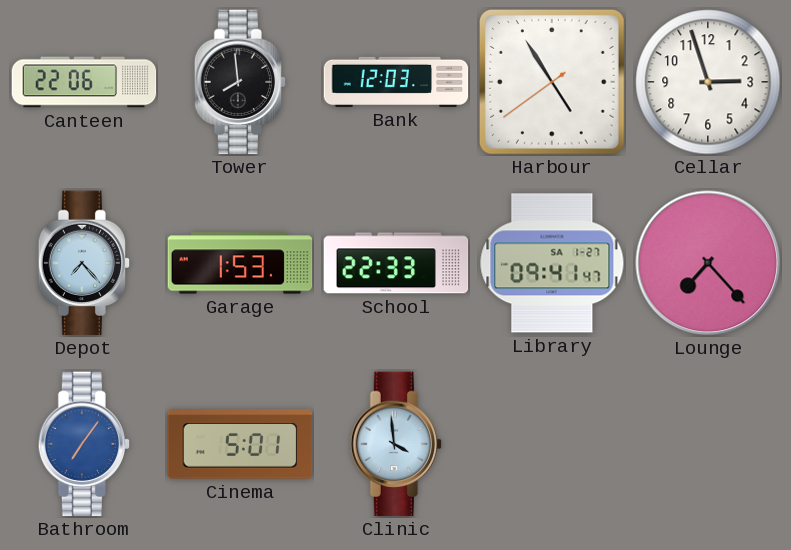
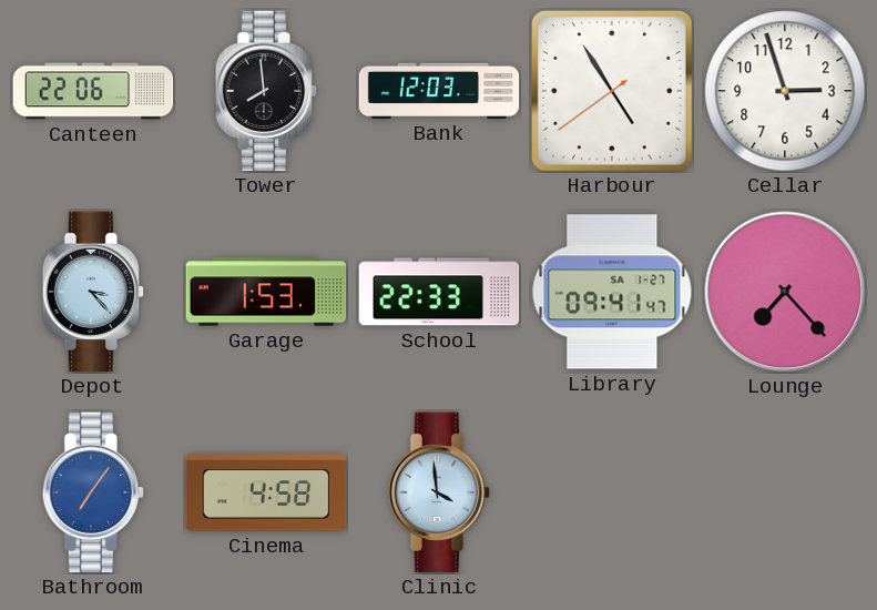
Depot: 7:23 -> 3:23
Cinema: 5:01 -> 4:58
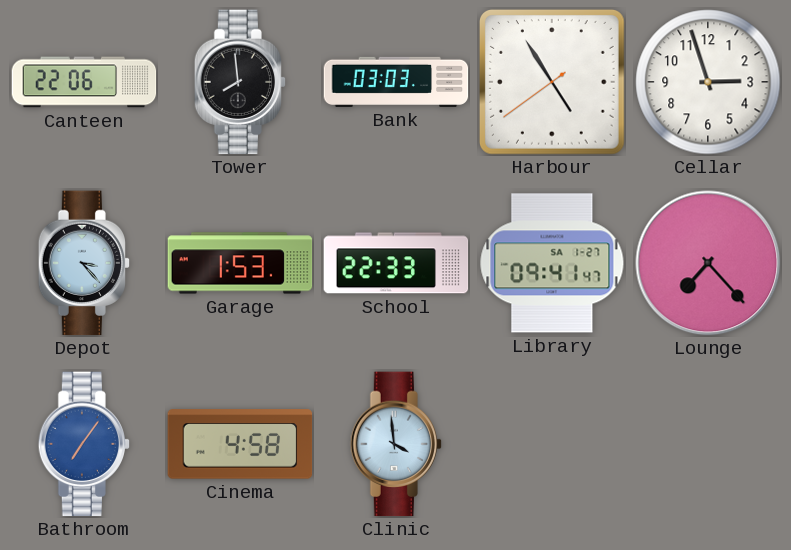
Bank: 12:03 -> 03:03
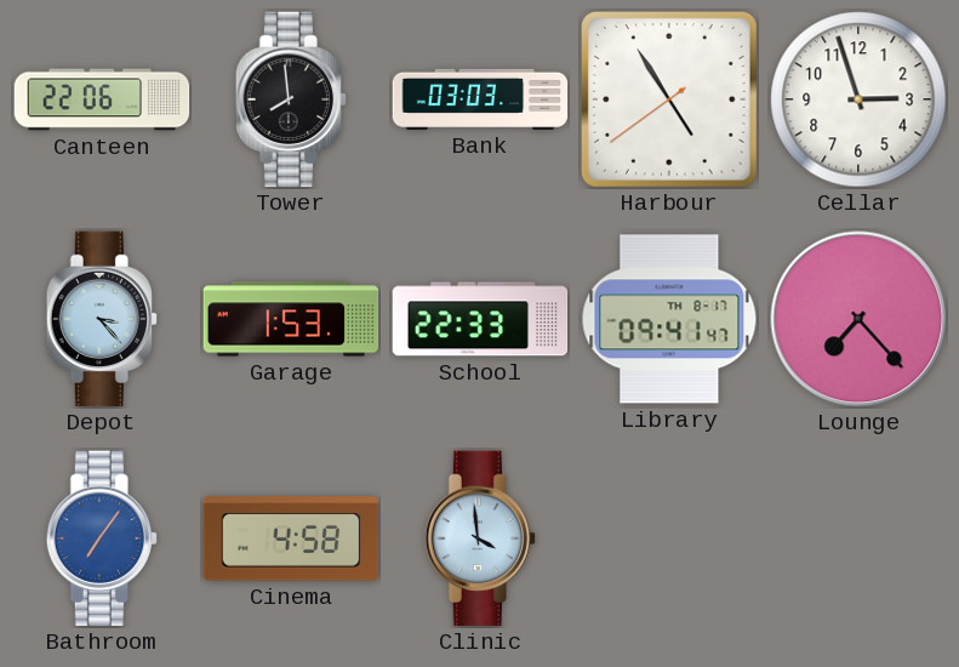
Library date: SA 1-27 -> TH 8-17
